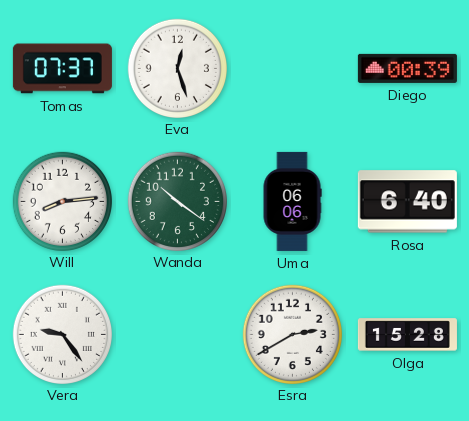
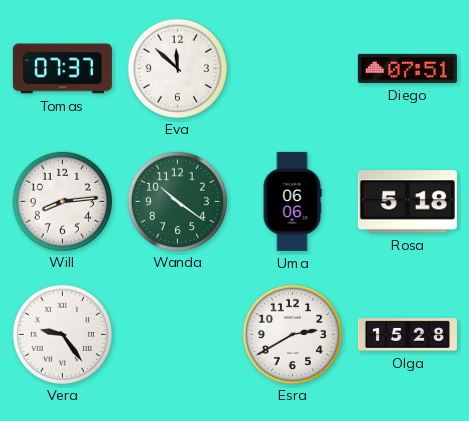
Eva: 12:27 -> 11:52
Diego: 00:39 -> 07:51
Rosa: 6:40 -> 5:18
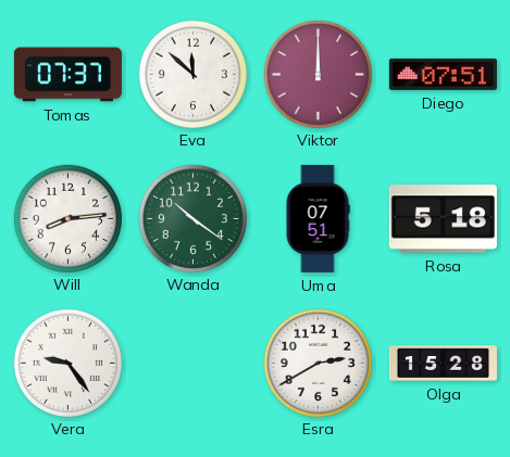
Viktor: none -> 12:00
Uma: 06:06 -> 07:51
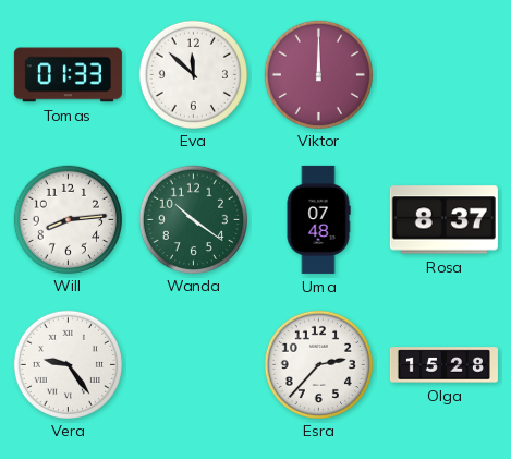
Tomas: 07:37 -> 01:33
Diego: 07:51 -> none
Uma: 07:51 -> 07:48
Rosa: 5:18 -> 8:37
Esra: 2:40 -> 2:37
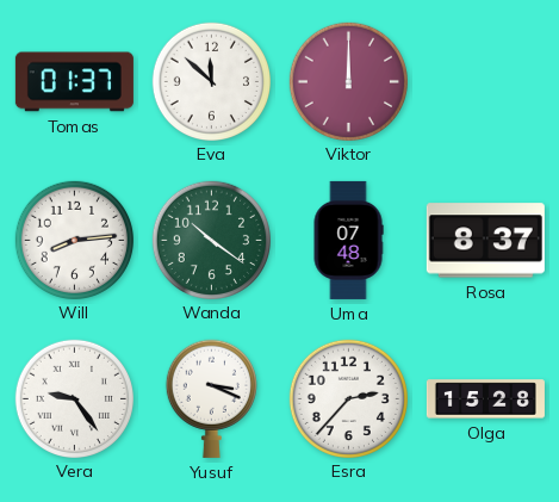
Tomas: 01:33 -> 01:37
Yusuf: none -> 3:19
